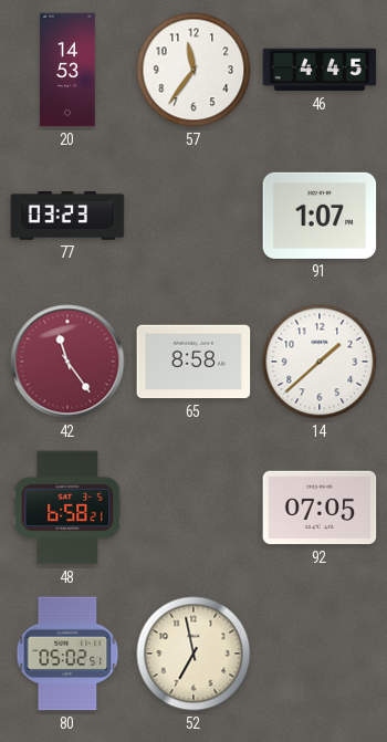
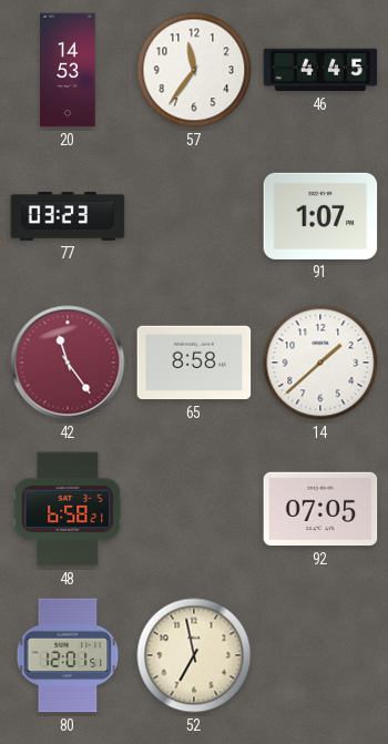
80: 05:02 -> 12:01
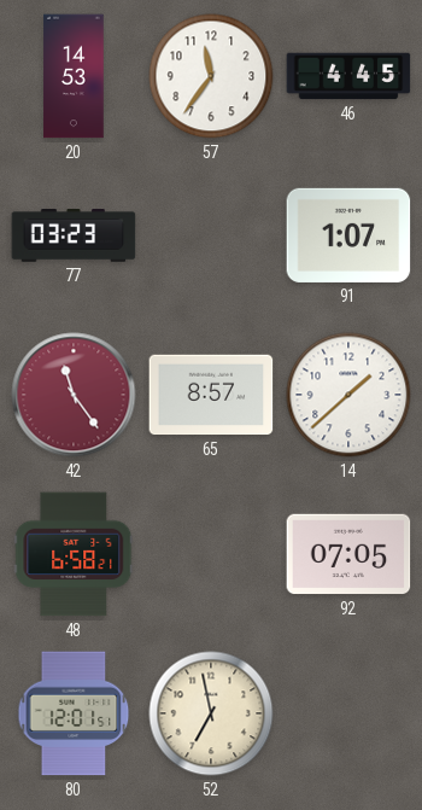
65: 8:58 -> 8:57
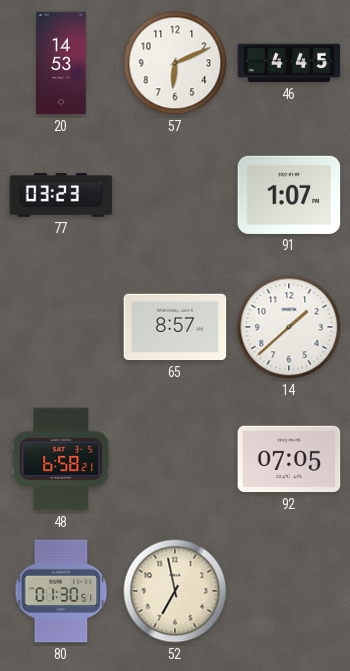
57: 11:36 -> 6:11
42: 11:24 -> none
80: 12:01 -> 01:30
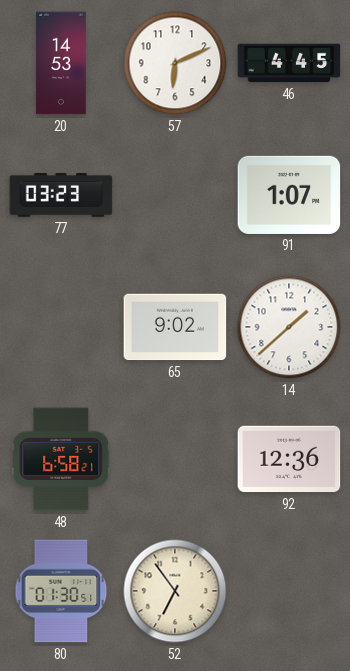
65: 8:57 -> 9:02
92: 07:05 -> 12:36
52: 6:58 -> 6:54
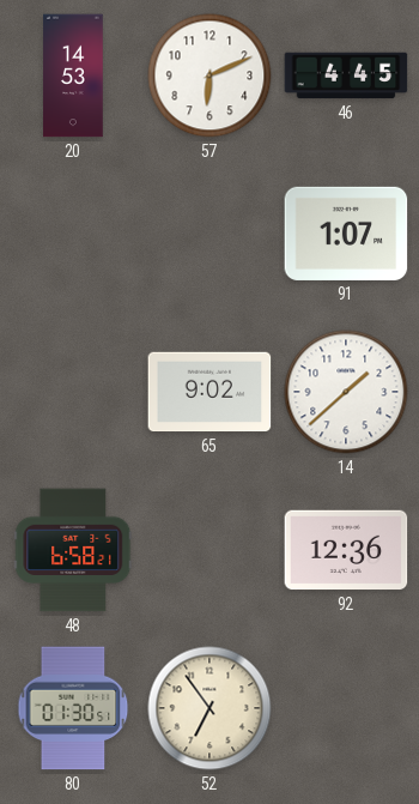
77: 03:23 -> none
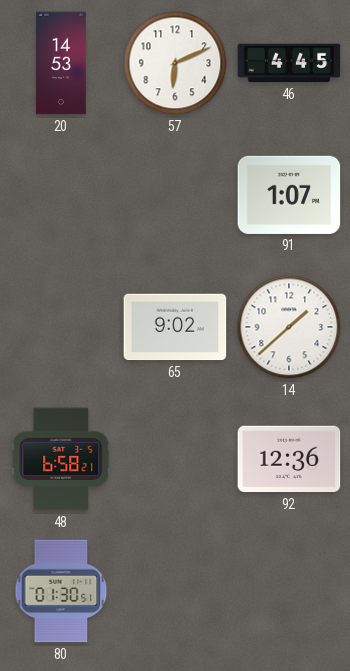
52: 6:54 -> none
